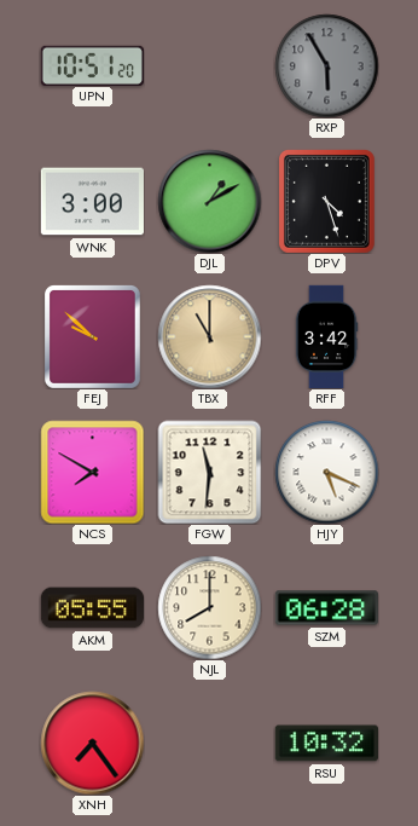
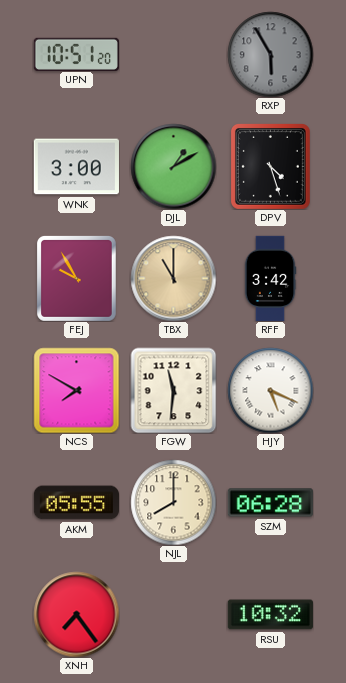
FEJ: 9:52 -> 9:55
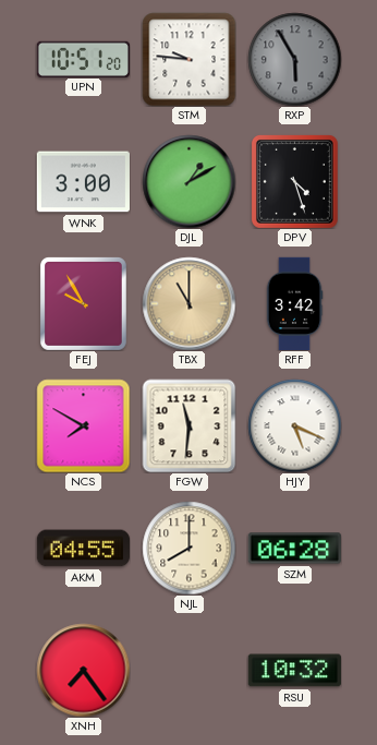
STM: none -> 9:46
AKM: 05:55 -> 04:55
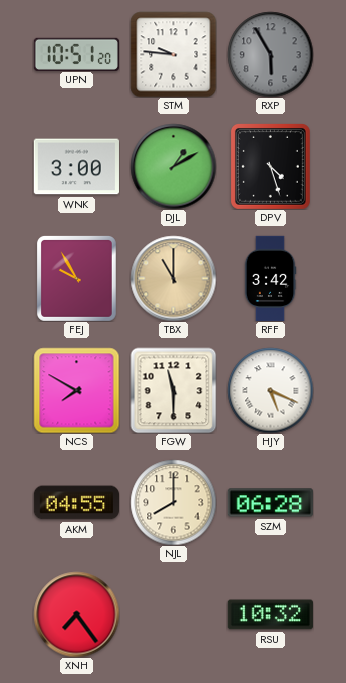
FGW: 11:31 -> 11:30
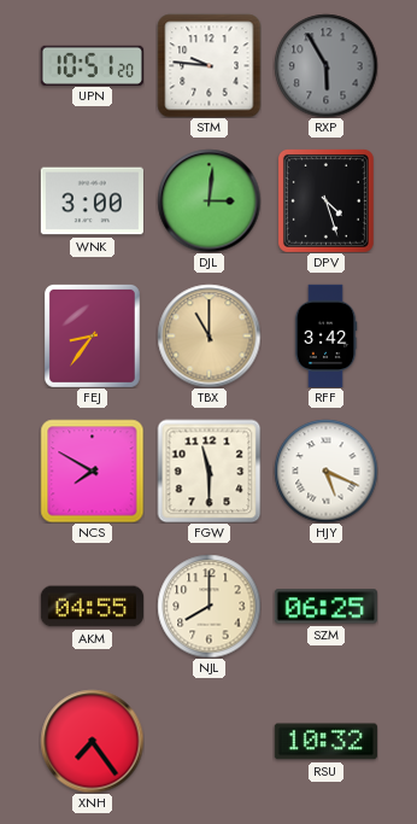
DJL: 1:10 -> 3:01
FEJ: 9:55 -> 8:36
SZM: 06:28 -> 06:25
